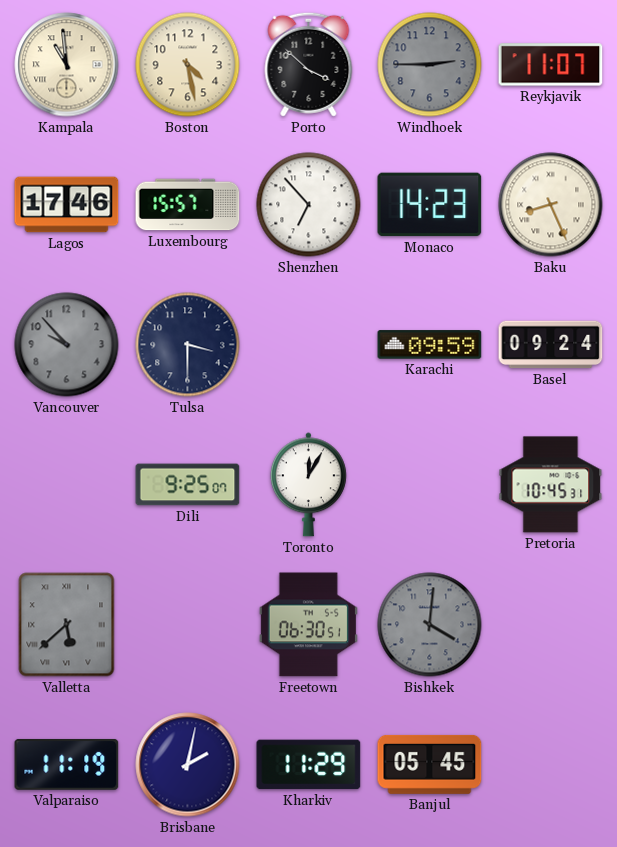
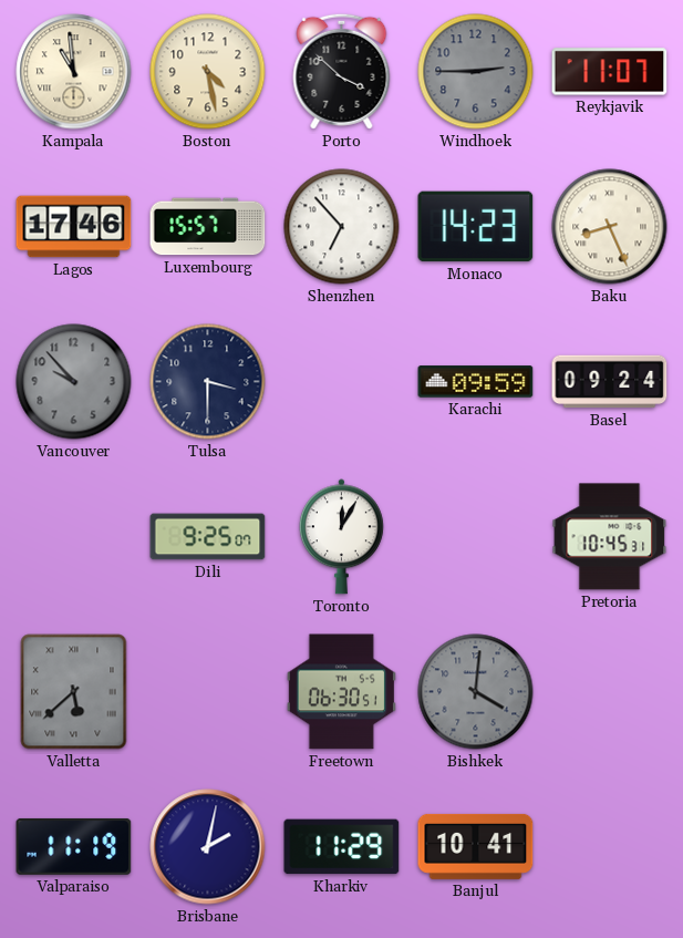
Banjul: 05:45 -> 10:41
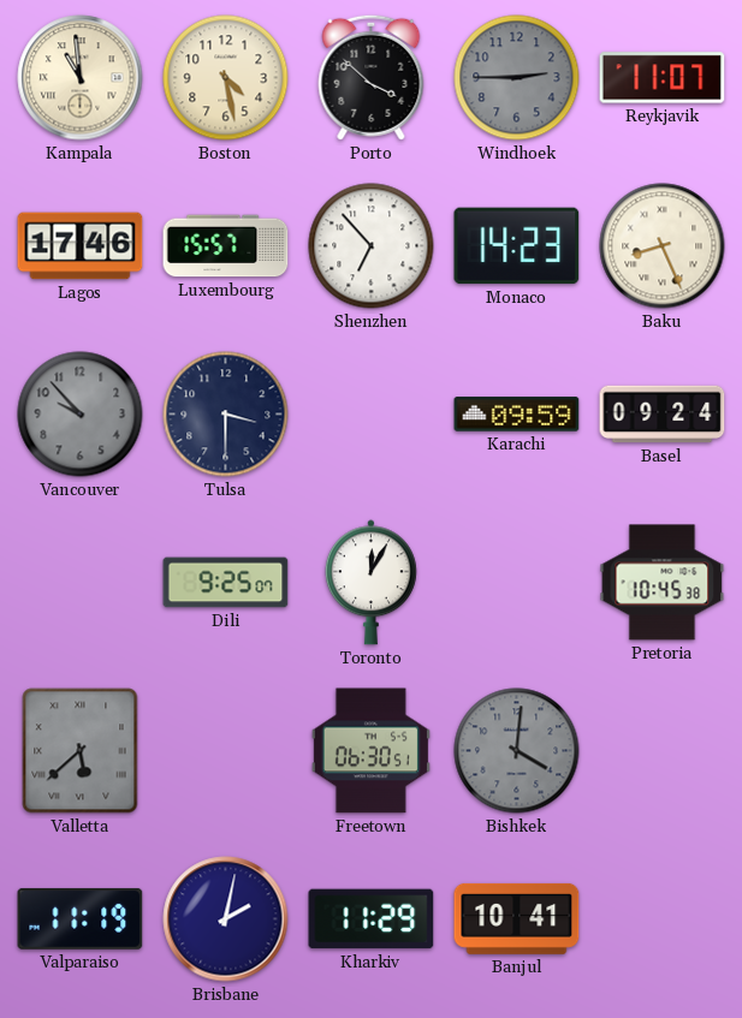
Pretoria: 10:45:31 -> 10:45:38
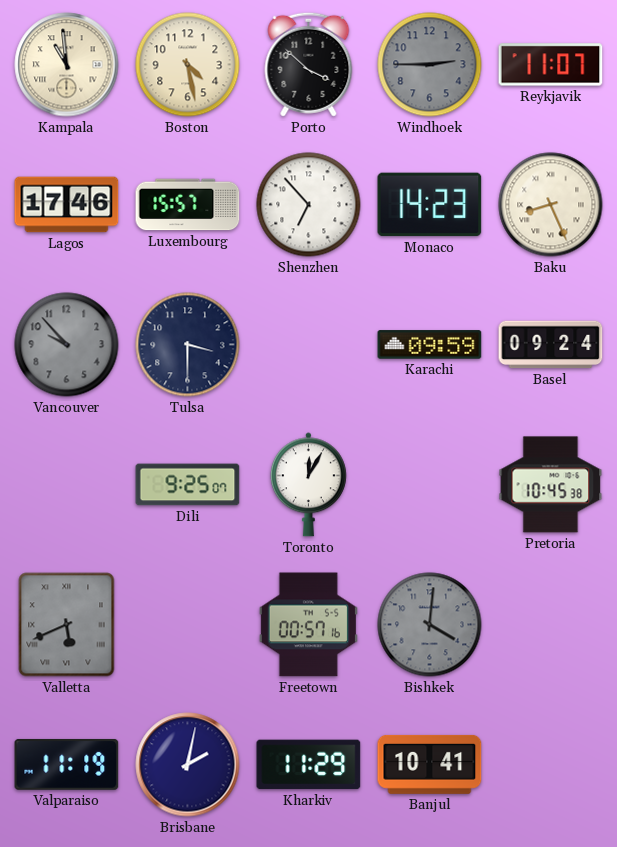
Valletta: 5:38 -> 5:41
Freetown: 06:30 -> 00:57
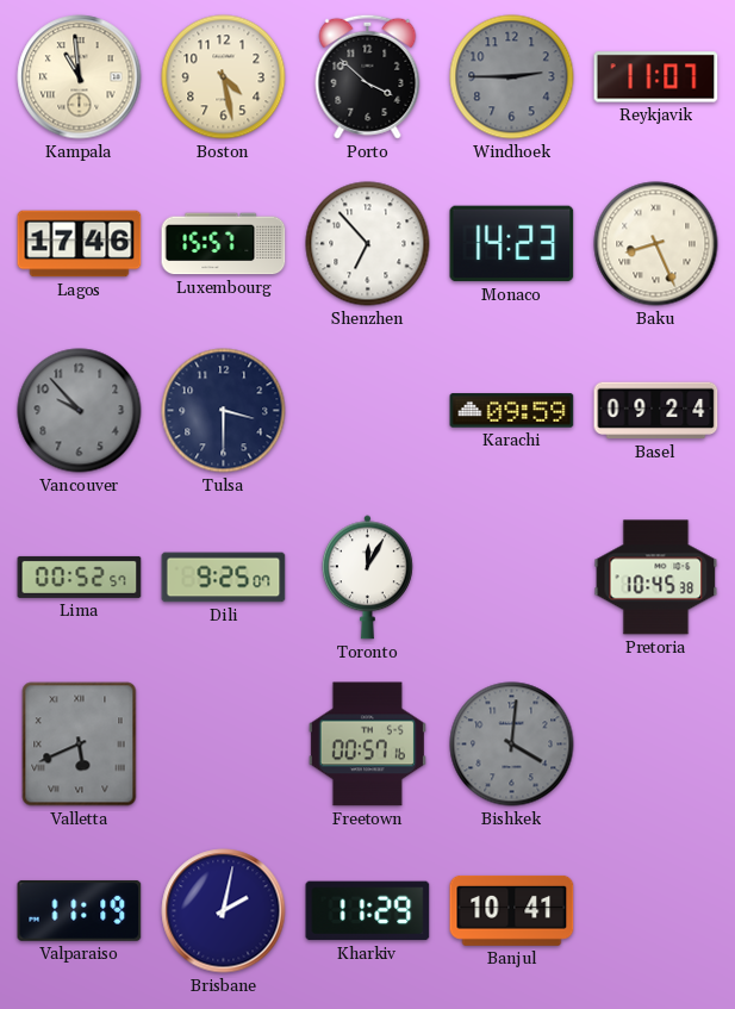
Lima: none -> 00:52
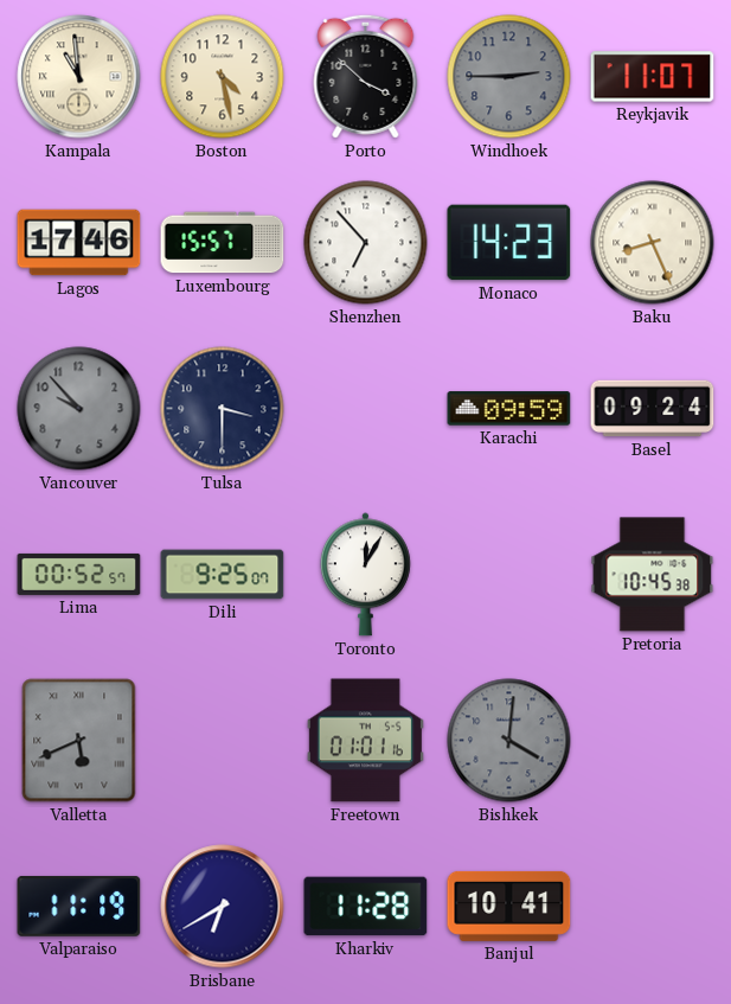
Freetown: 00:57 -> 01:01
Brisbane: 2:02 -> 6:40
Kharkiv: 11:29 -> 11:28
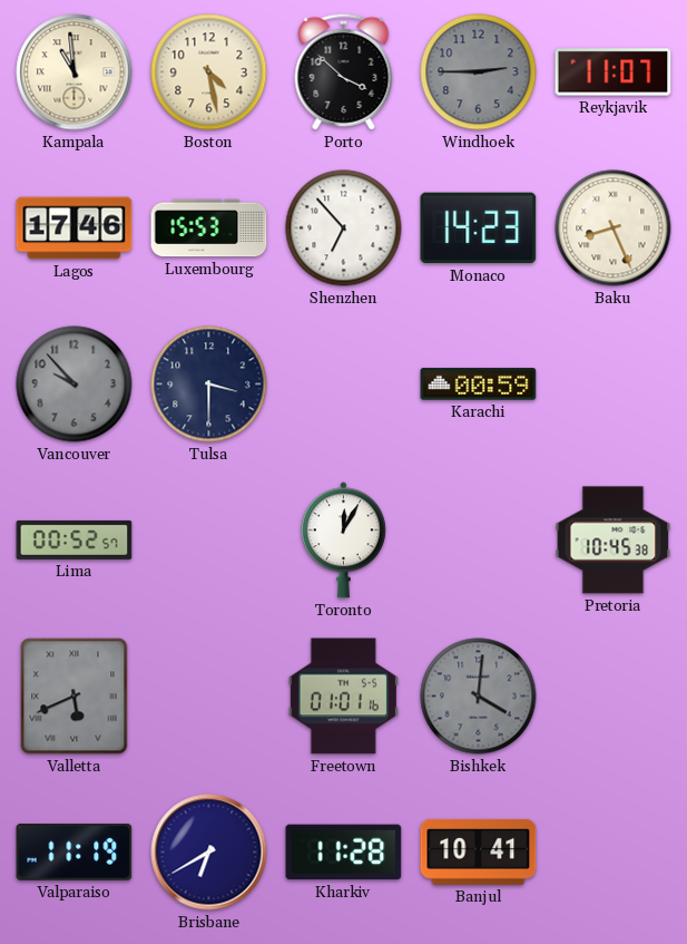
Luxembourg: 15:57 -> 15:53
Karachi: 09:59 -> 00:59
Basel: 09:24 -> none
Dili: 9:25 -> none
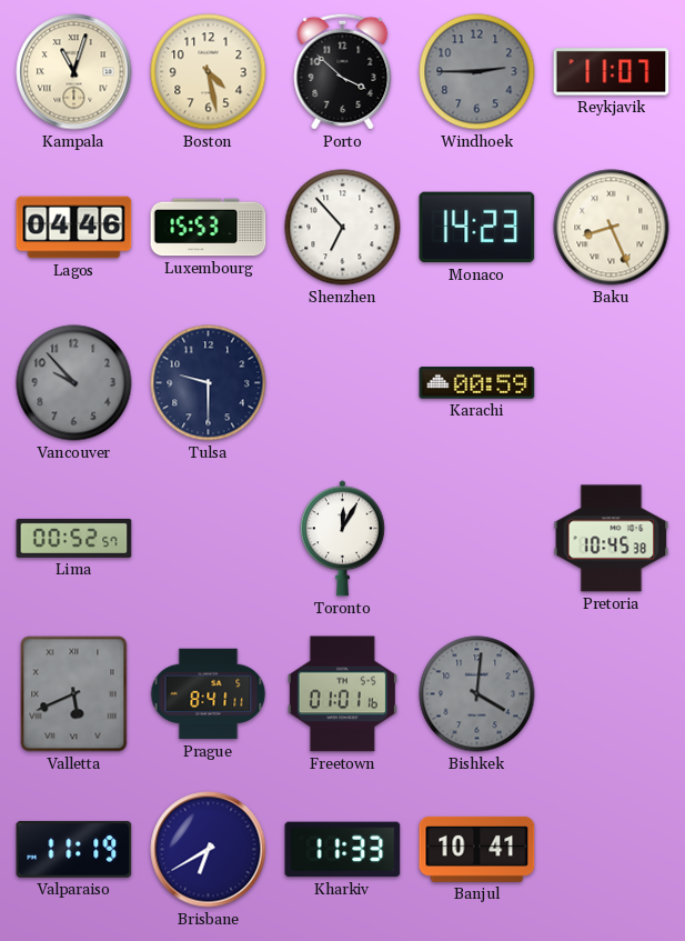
Kampala: 10:59 -> 11:03
Lagos: 17:46 -> 04:46
Tulsa: 3:30 -> 9:30
Prague: none -> 8:41
Kharkiv: 11:28 -> 11:33
